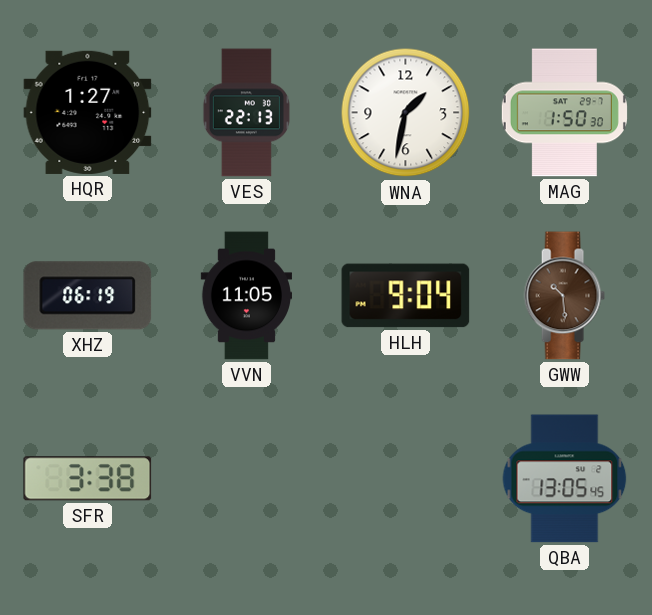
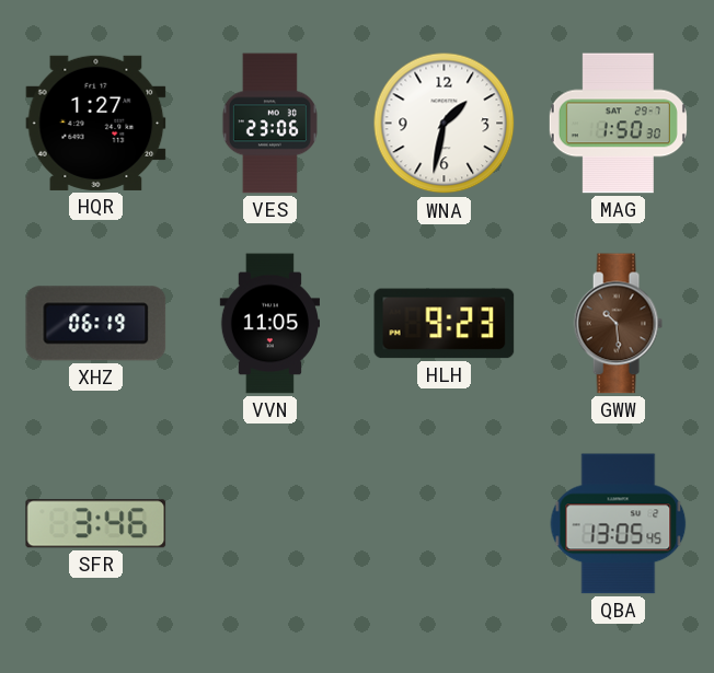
VES: 22:13 -> 23:06
HLH: 9:04 -> 9:23
SFR: 3:38 -> 3:46
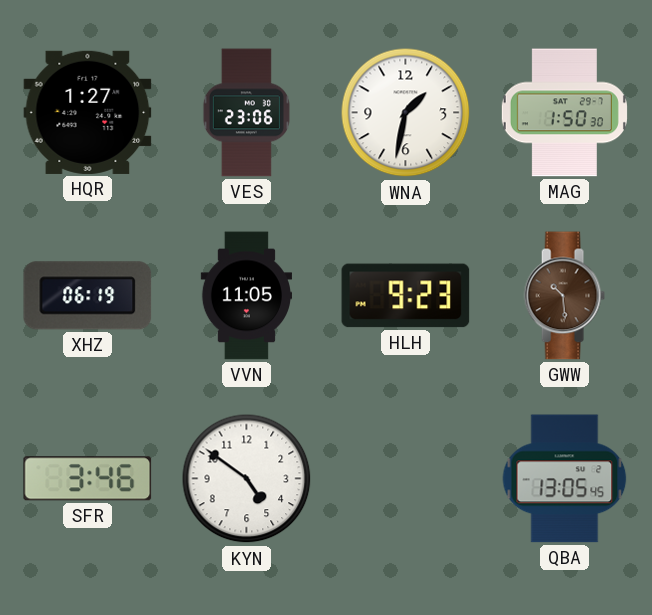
KYN: none -> 4:51
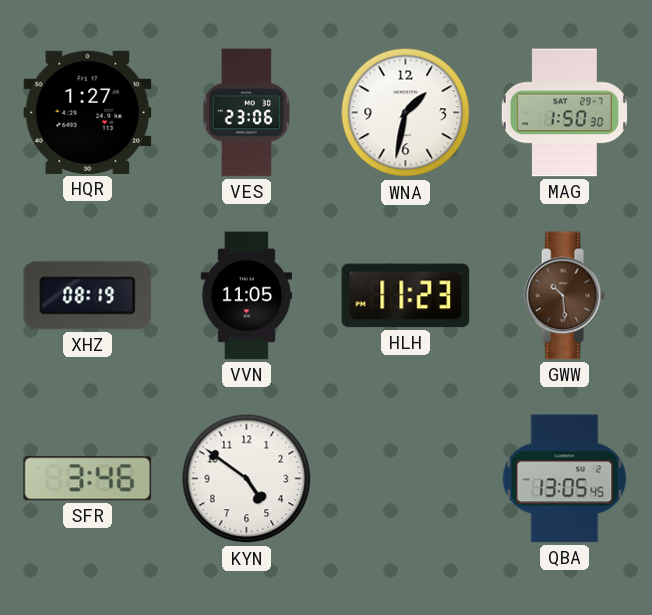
XHZ: 06:19 -> 08:19
HLH: 9:23 -> 11:23
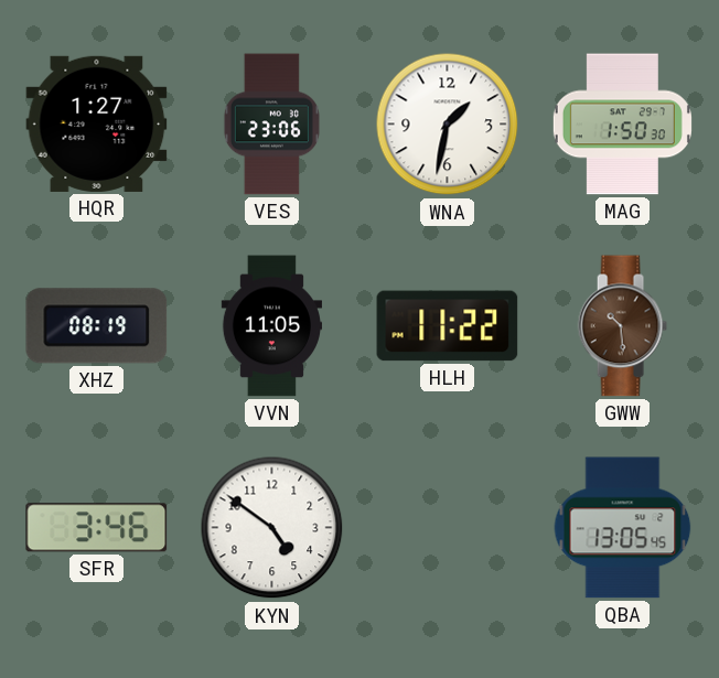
HLH: 11:23 -> 11:22
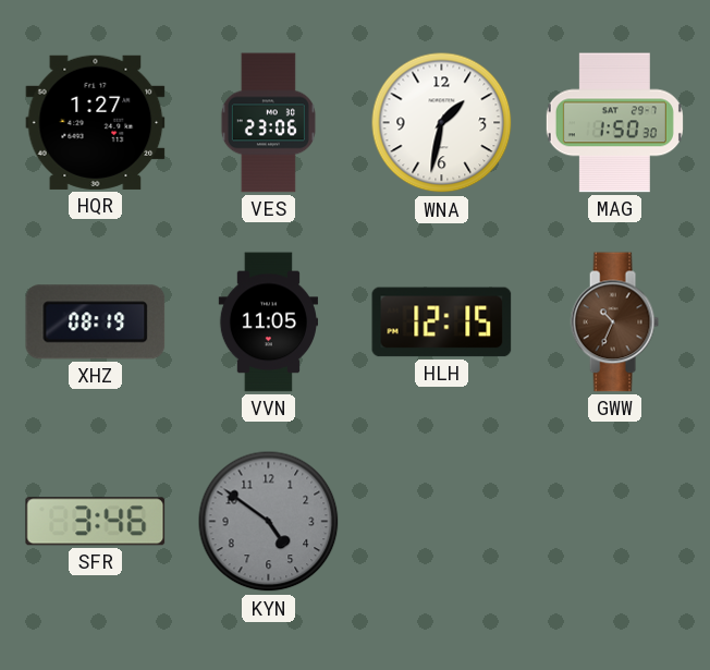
HLH: 11:22 -> 12:15
GWW: 10:29 -> 10:34
KYN dial: white -> grey
QBA: 13:05 -> none
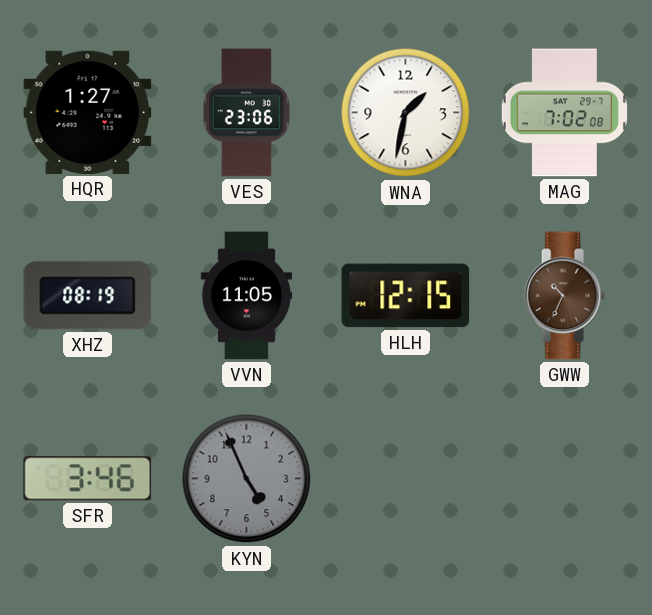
MAG: 1:50 -> 7:02
KYN: 4:51 -> 4:56
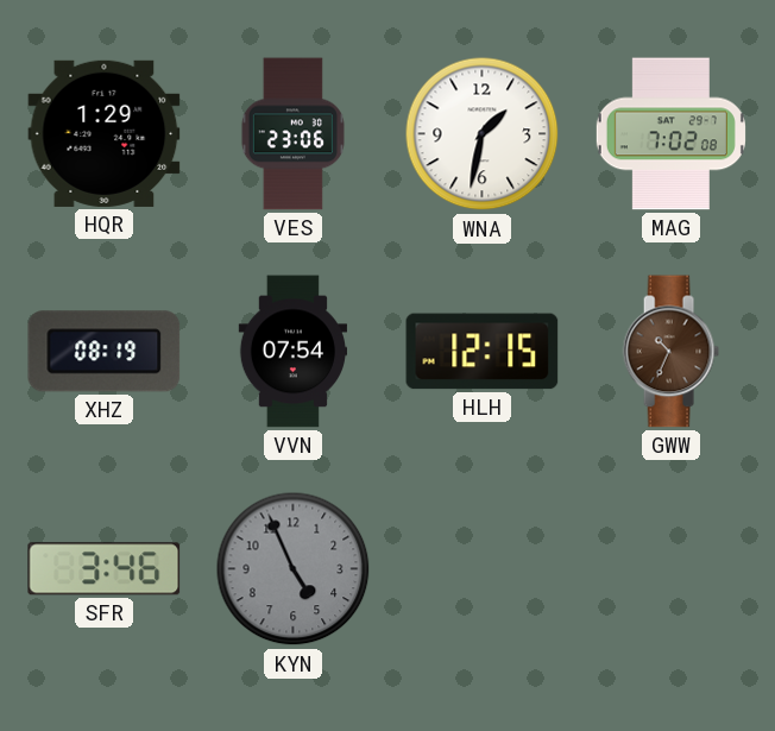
HQR: 1:27 -> 1:29
VVN: 11:05 -> 07:54
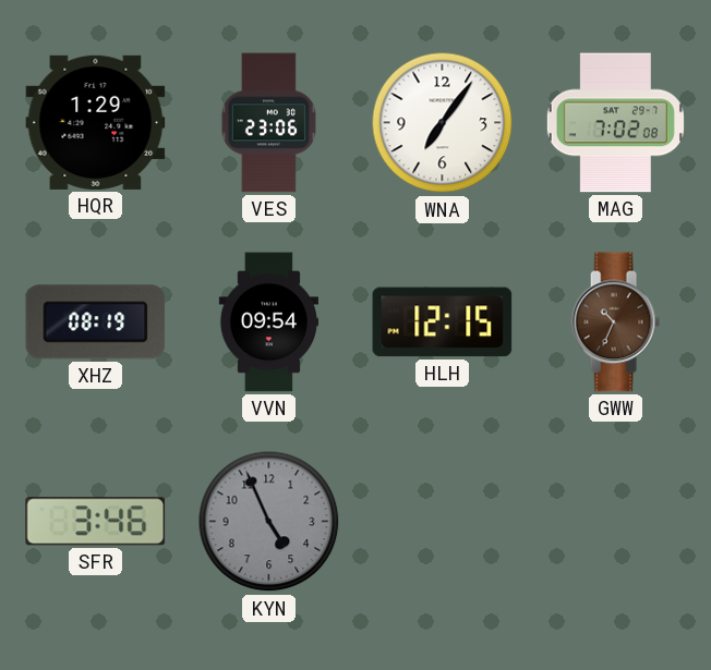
WNA: 1:32 -> 7:06
VVN: 07:54 -> 09:54
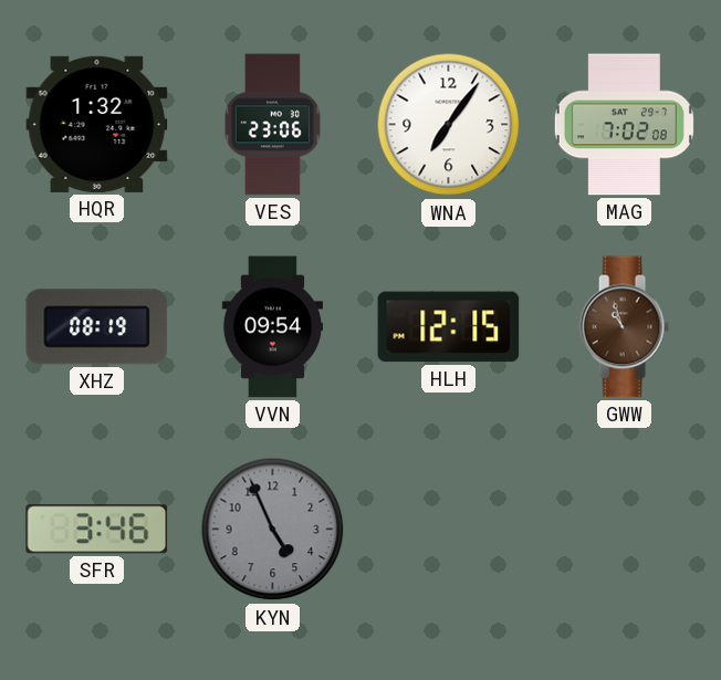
HQR: 1:29 -> 1:32
GWW: 10:34 -> 10:57
